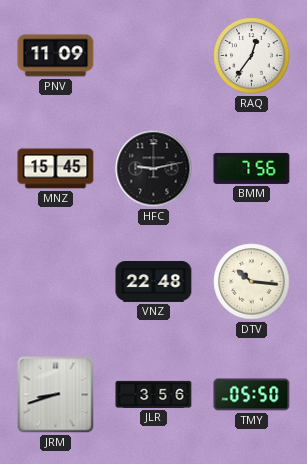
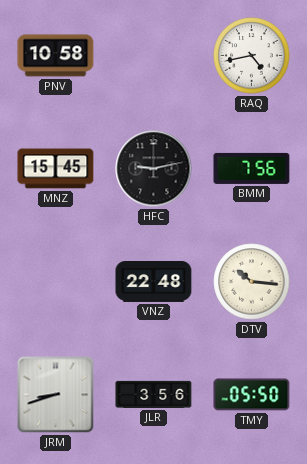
PNV: 11:09 -> 10:58
RAQ: 12:36 -> 4:43
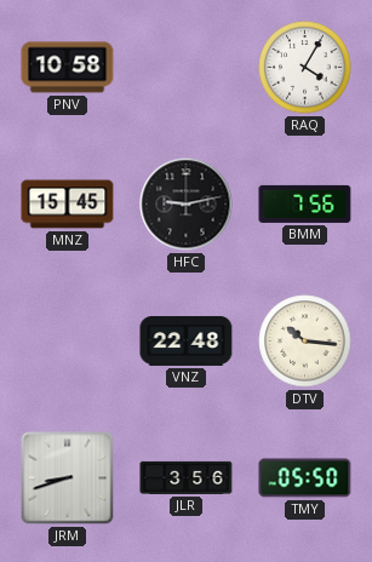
RAQ: 4:43 -> 4:05
